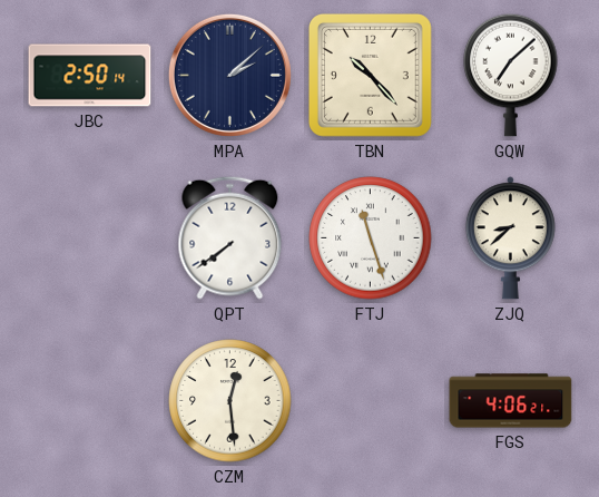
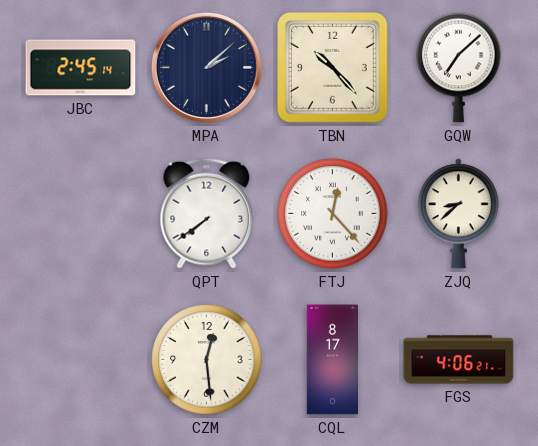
JBC: 2:50 -> 2:45
FTJ: 11:27 -> 12:23
CQL: none -> 8:17
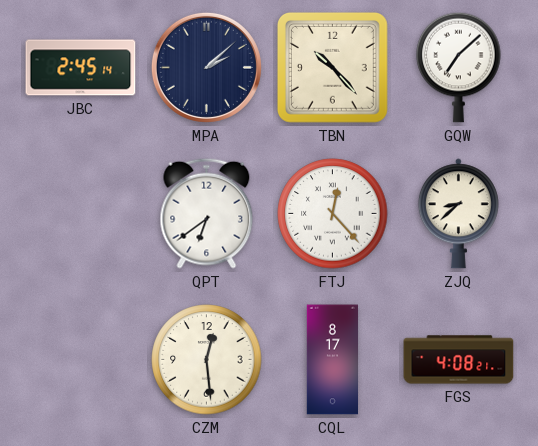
QPT: 7:39 -> 6:39
FGS: 4:06 -> 4:08
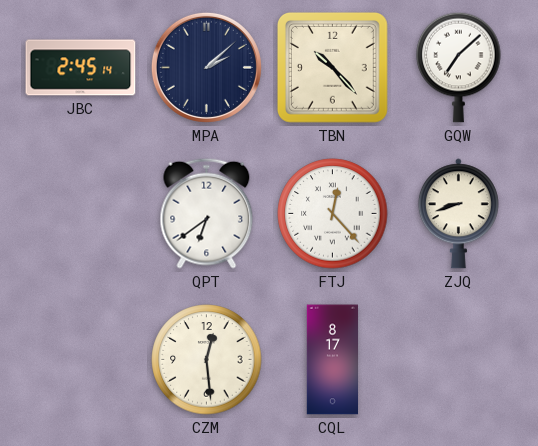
ZJQ: 8:38 -> 8:42
FGS: 4:08 -> none
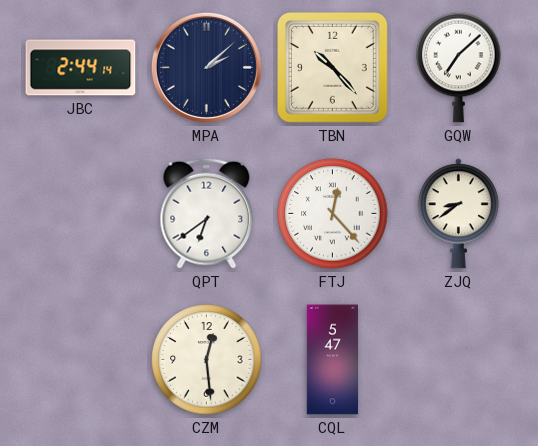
JBC: 2:45 -> 2:44
ZJQ: 8:42 -> 8:39
CQL: 8:17 -> 5:47
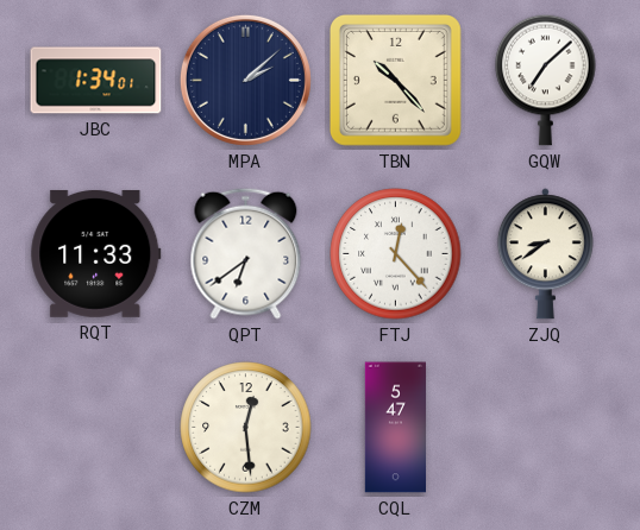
JBC: 2:44 -> 1:34
RQT: none -> 11:33
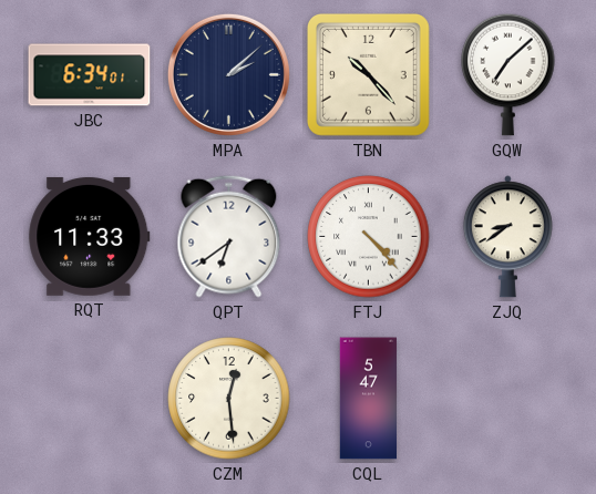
JBC: 1:34 -> 6:34
FTJ: 12:23 -> 4:23
